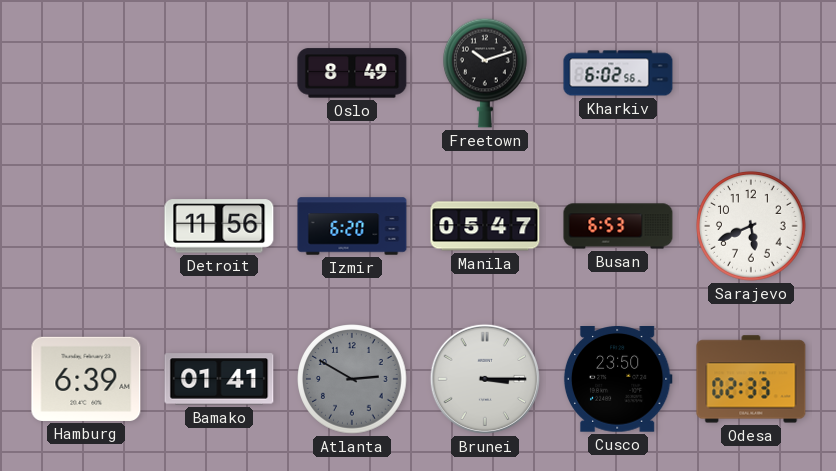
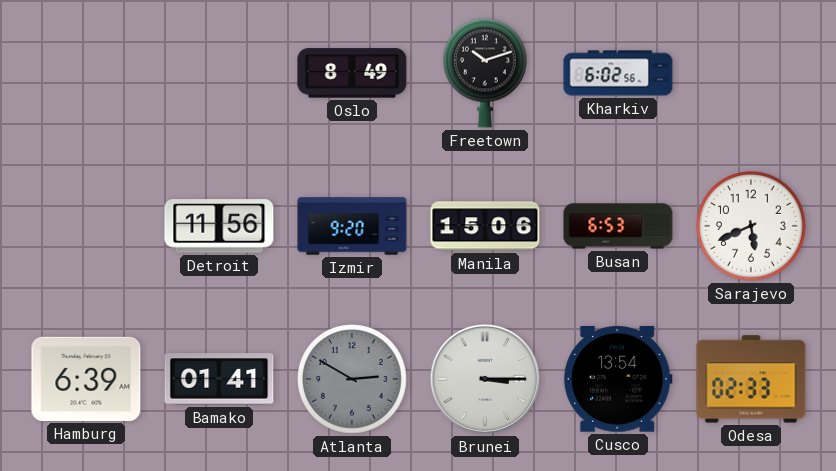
Izmir: 6:20 -> 9:20
Manila: 05:47 -> 15:06
Cusco: 23:50 -> 13:54
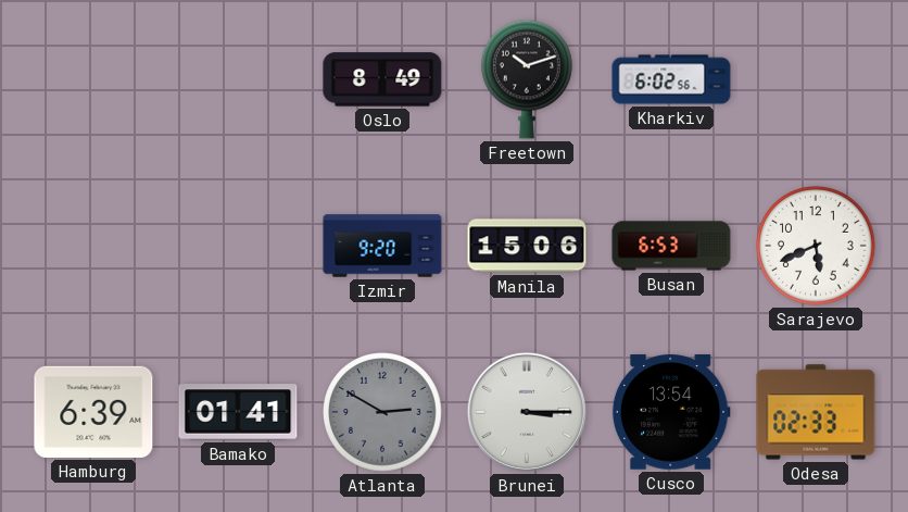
Detroit: 11:56 -> none
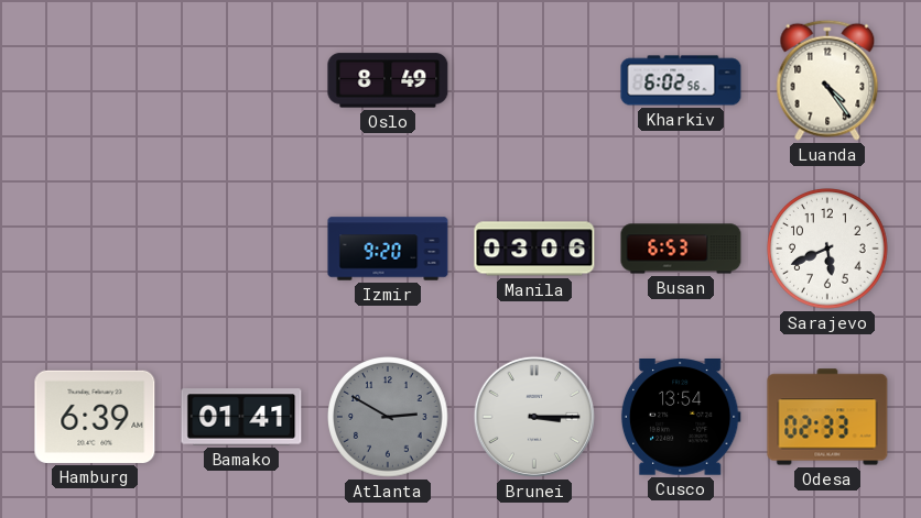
Freetown: 10:12 -> none
Luanda: none -> 4:24
Manila: 15:06 -> 03:06
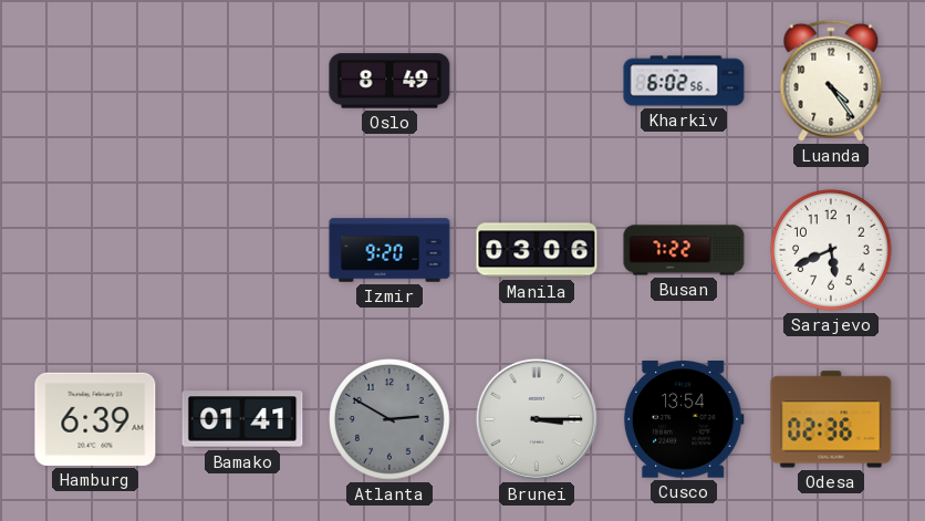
Busan: 6:53 -> 7:22
Odesa: 02:33 -> 02:36
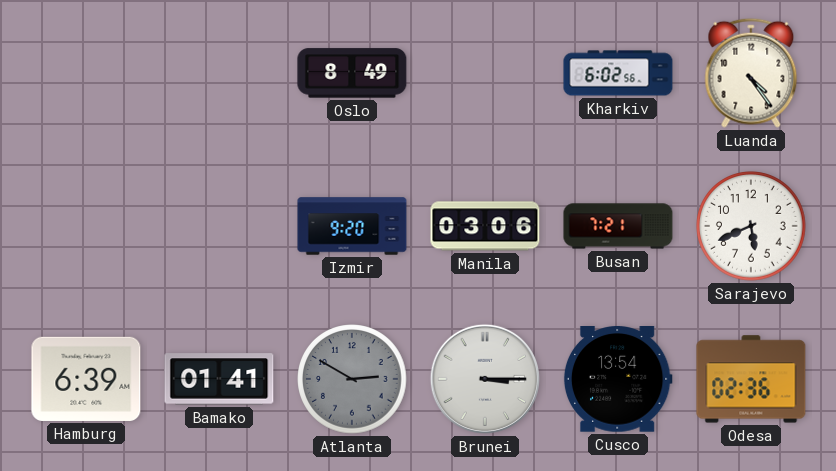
Busan: 7:22 -> 7:21
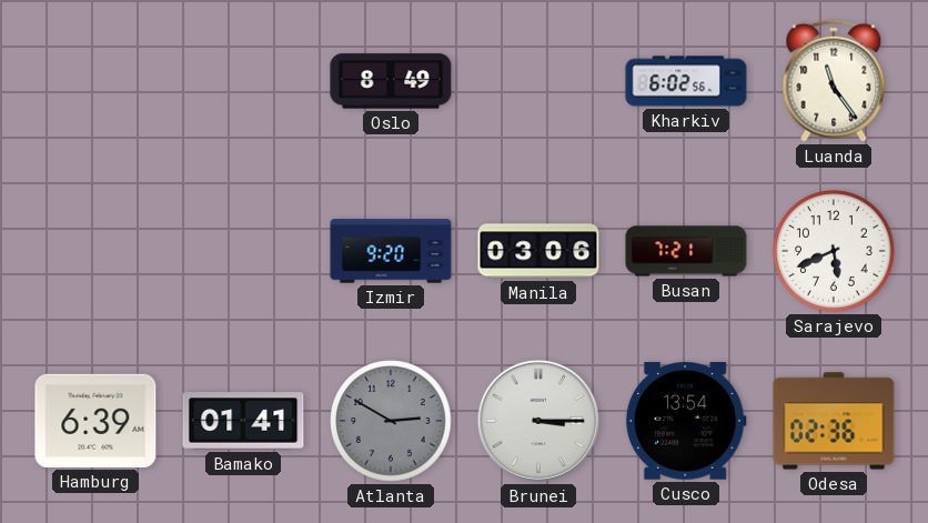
Luanda: 4:24 -> 11:24
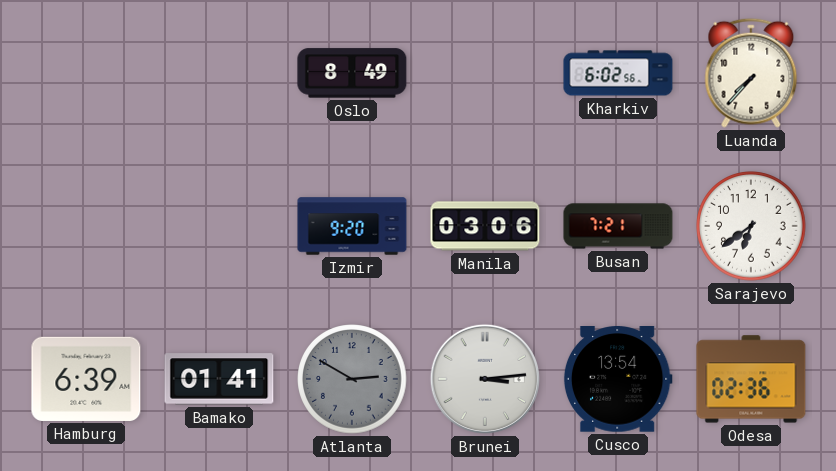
Luanda: 11:24 -> 7:37
Sarajevo: 5:41 -> 6:39
Brunei: 3:15 -> 3:14
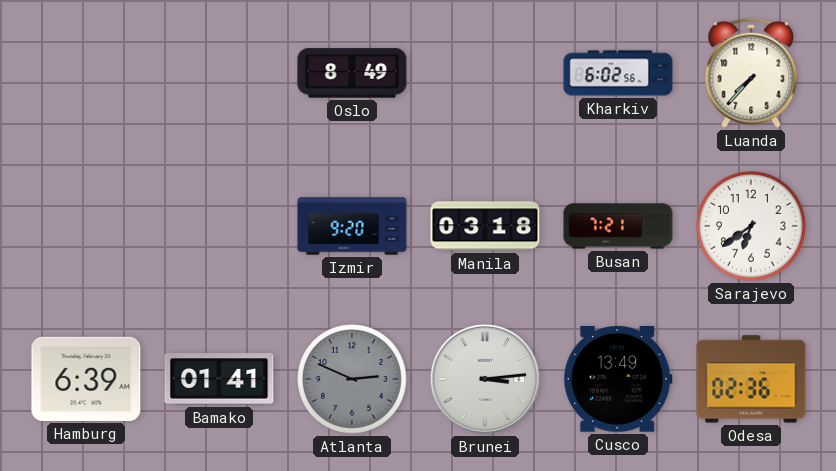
Manila: 03:06 -> 03:18
Atlanta: 2:50 -> 2:49
Cusco: 13:54 -> 13:49
